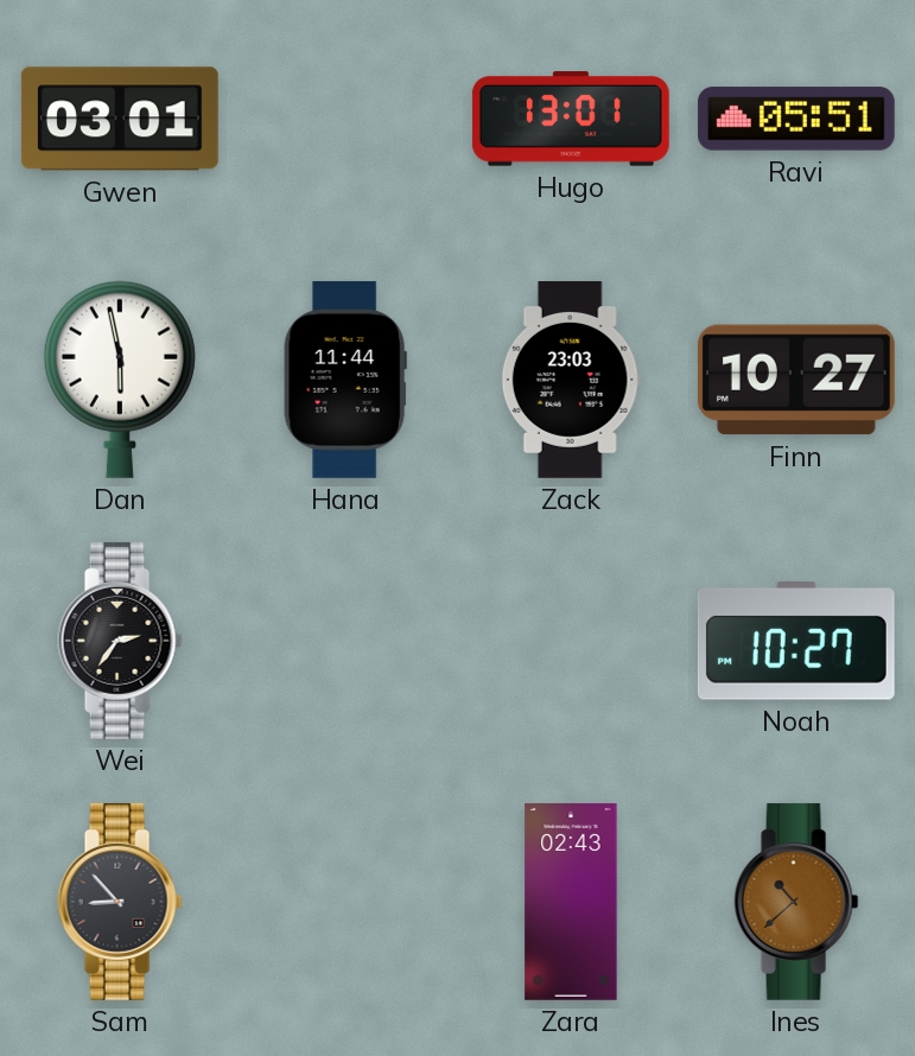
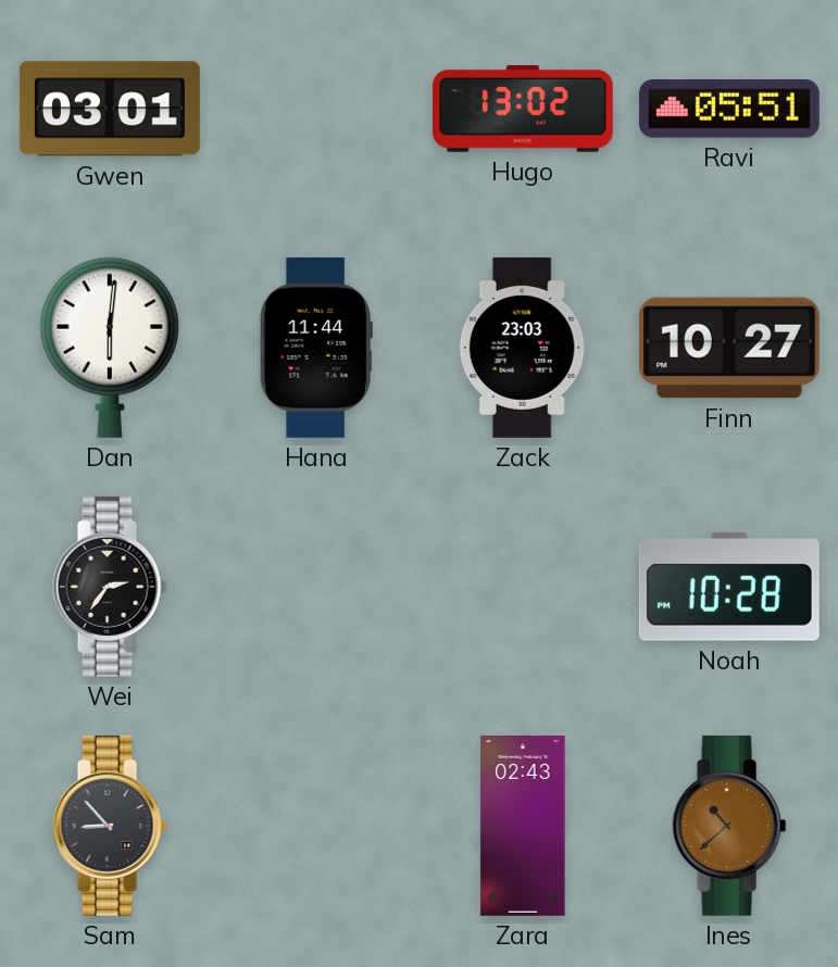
Hugo: 13:01 -> 13:02
Dan: 5:58 -> 6:01
Noah: 10:27 -> 10:28
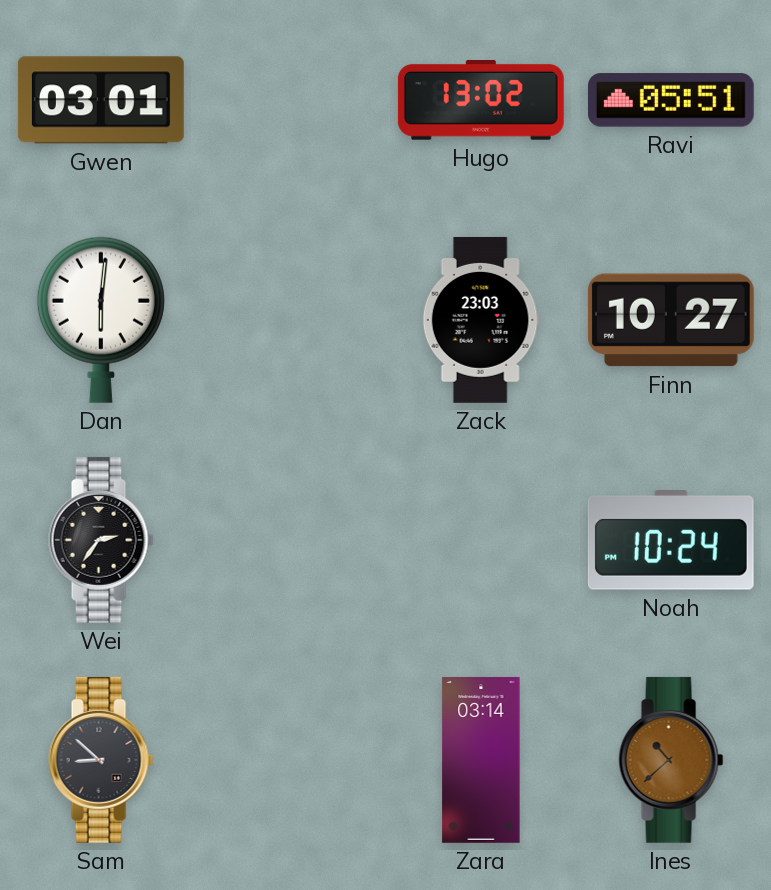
Hana: 11:44 -> none
Noah: 10:28 -> 10:24
Sam: 8:53 -> 8:52
Zara: 02:43 -> 03:14
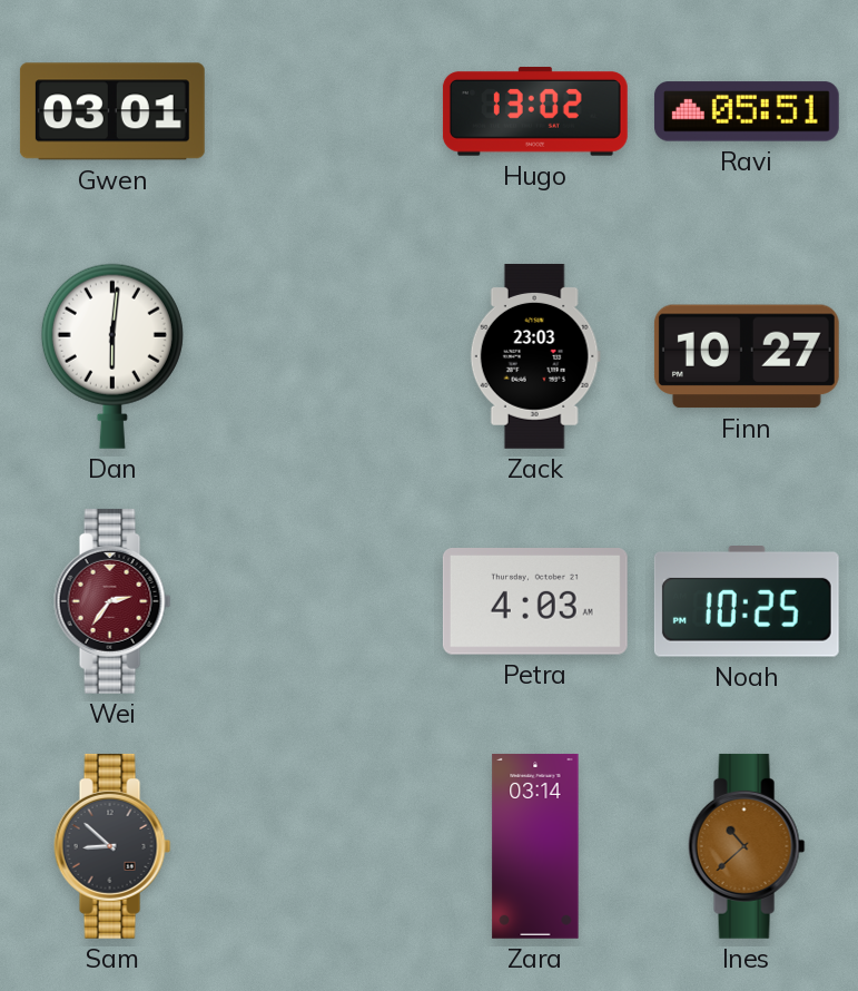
Wei dial: black -> burgundy
Petra: none -> 4:03
Noah: 10:24 -> 10:25
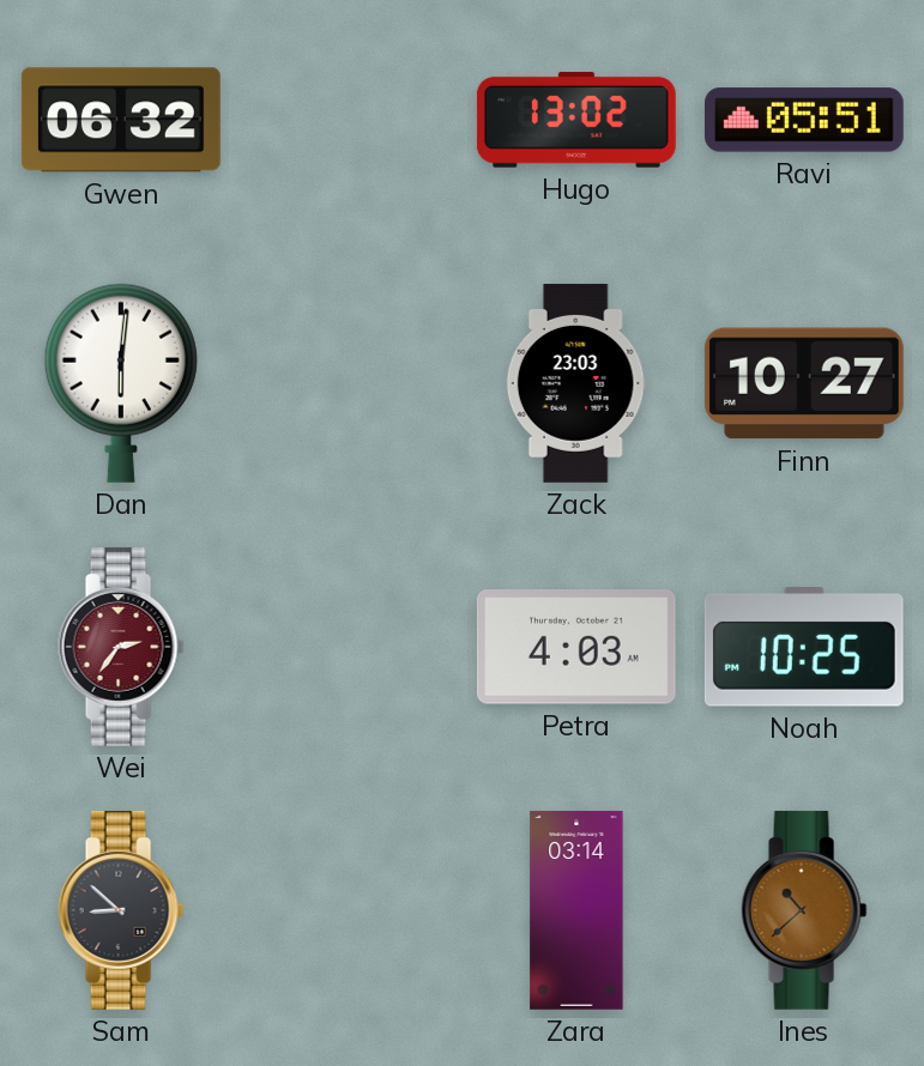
Gwen: 03:01 -> 06:32
